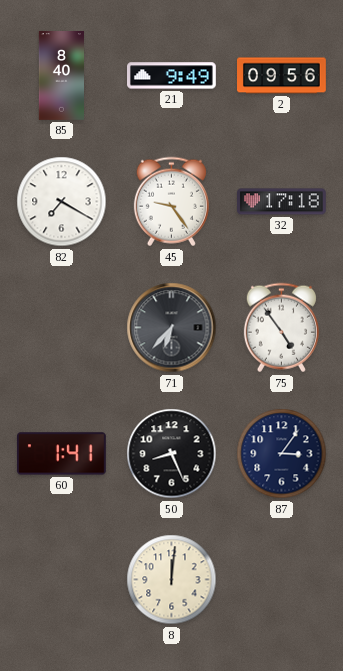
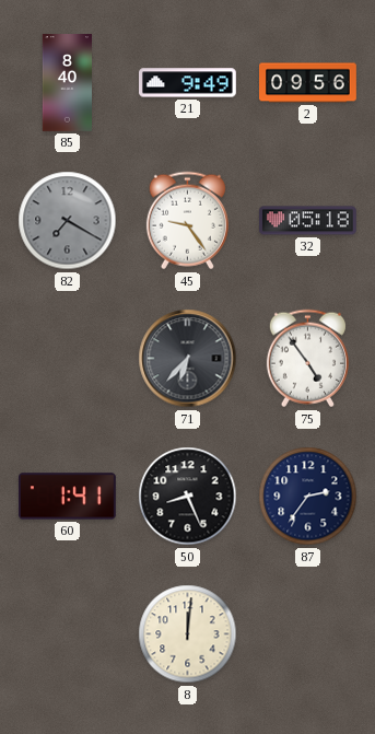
82 dial: white -> grey
32: 17:18 -> 05:18
87: 3:06 -> 2:36
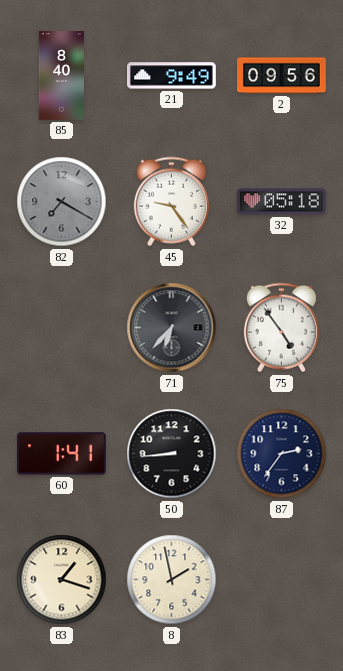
50: 8:26 -> 8:44
83: none -> 1:18
8: 12:01 -> 1:58
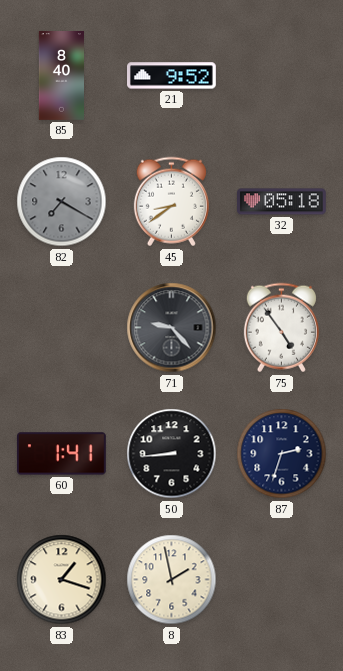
21: 9:49 -> 9:52
2: 09:56 -> none
45: 9:24 -> 8:39
71: 6:37 -> 9:23
87: 2:36 -> 2:33
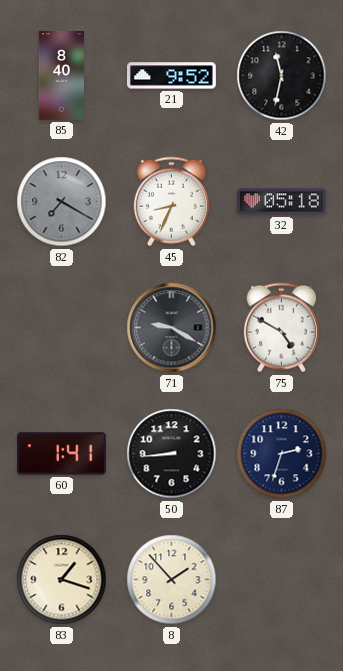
42: none -> 11:32
45: 8:39 -> 8:34
71: 9:23 -> 9:20
75: 4:54 -> 4:50
8: 1:58 -> 1:53
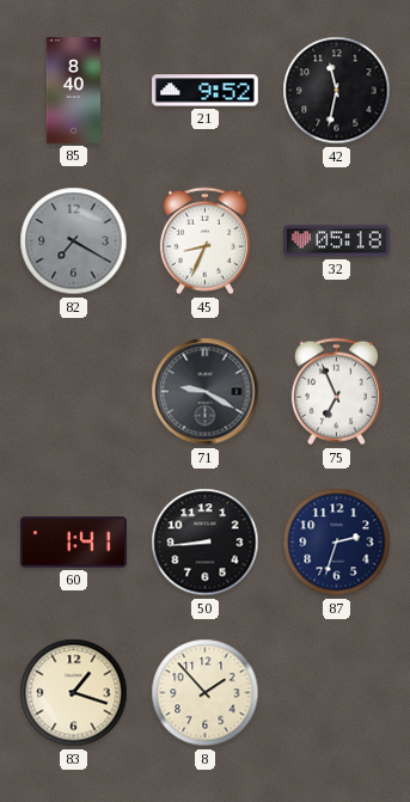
75: 4:50 -> 6:56
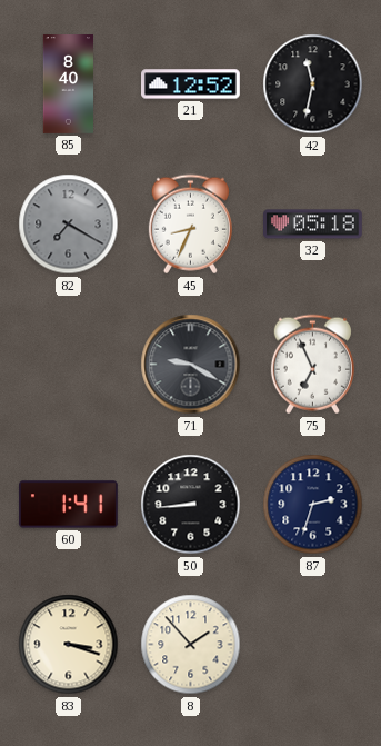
21: 9:52 -> 12:52
83: 1:18 -> 3:18
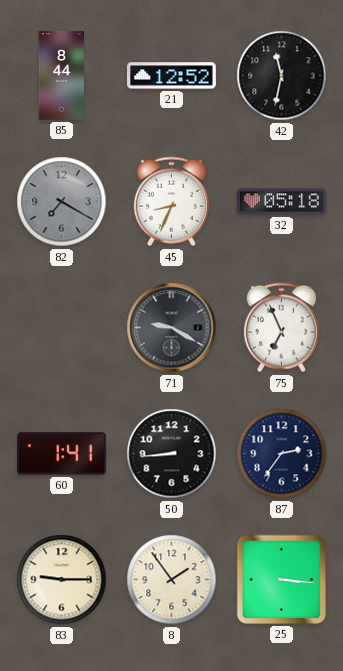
85: 8:40 -> 8:44
87: 2:33 -> 2:36
83: 3:18 -> 9:15
8: 1:53 -> 1:54
25: none -> 3:16
